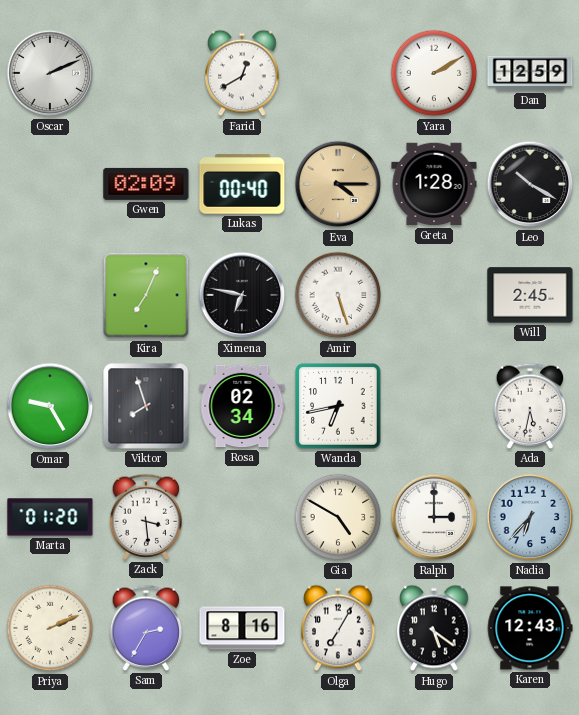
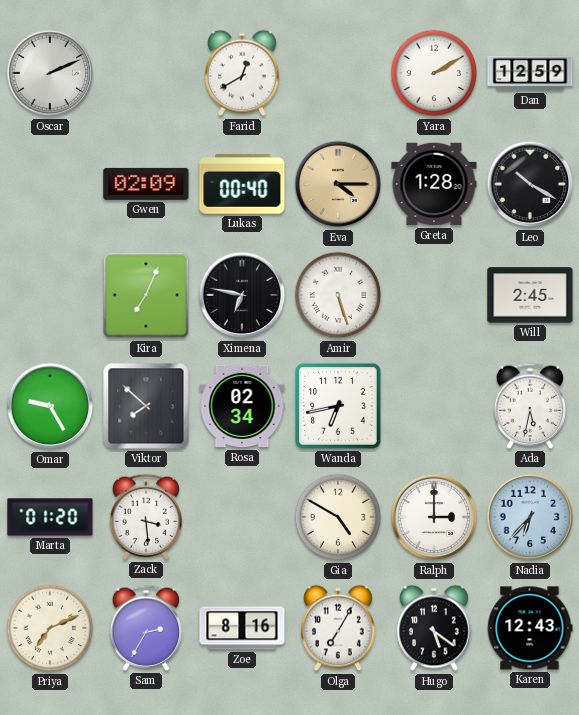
Viktor: 7:57 -> 7:52
Priya: 2:11 -> 7:11
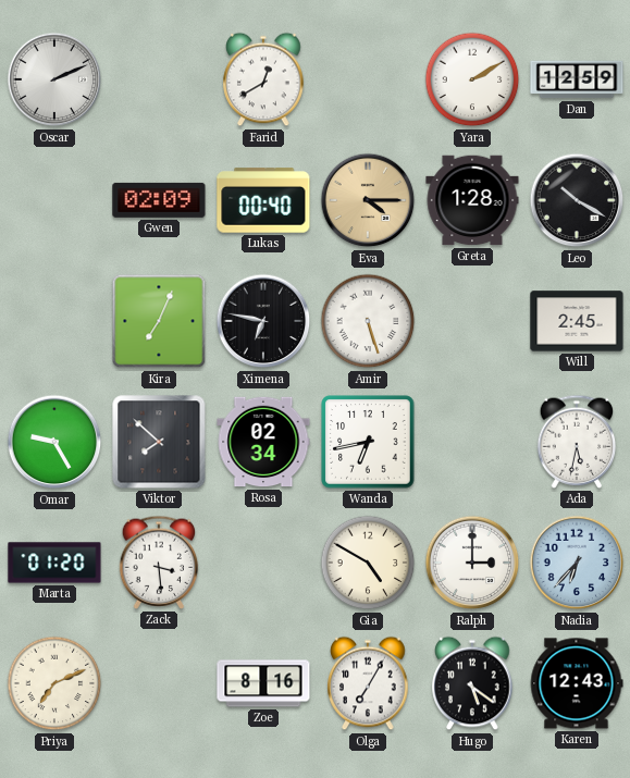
Sam: 2:35 -> none
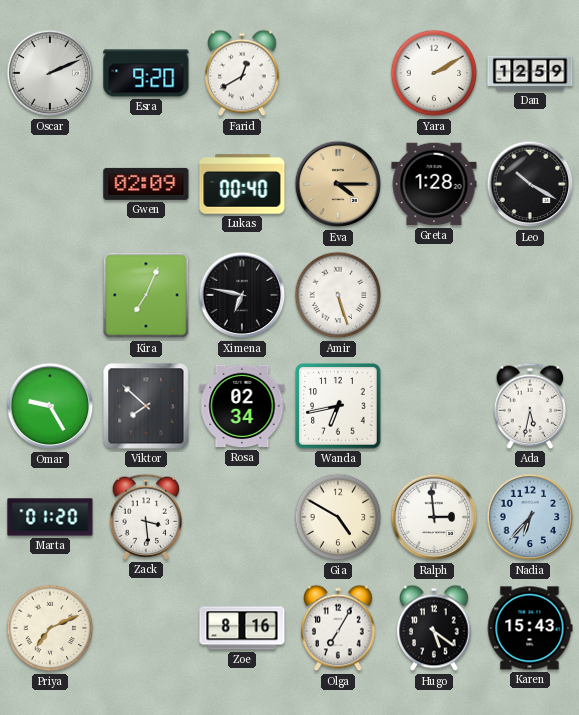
Esra: none -> 9:20
Will: 2:45 -> none
Ralph: 3:00 -> 2:59
Karen: 12:43 -> 15:43
